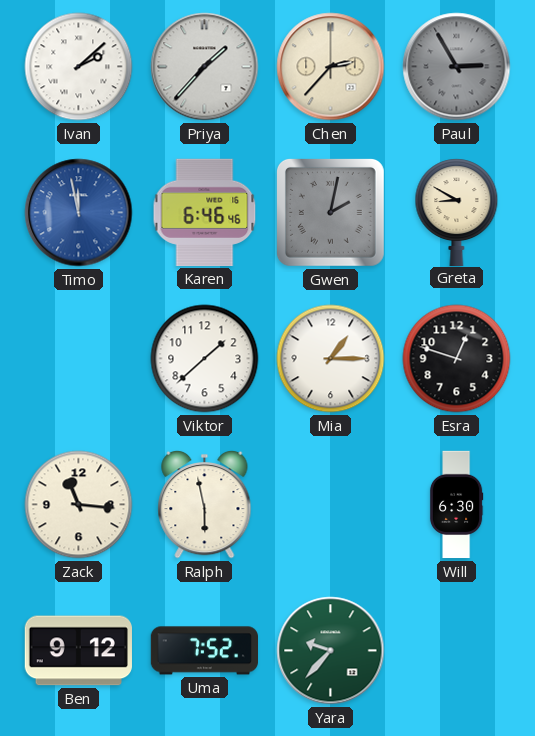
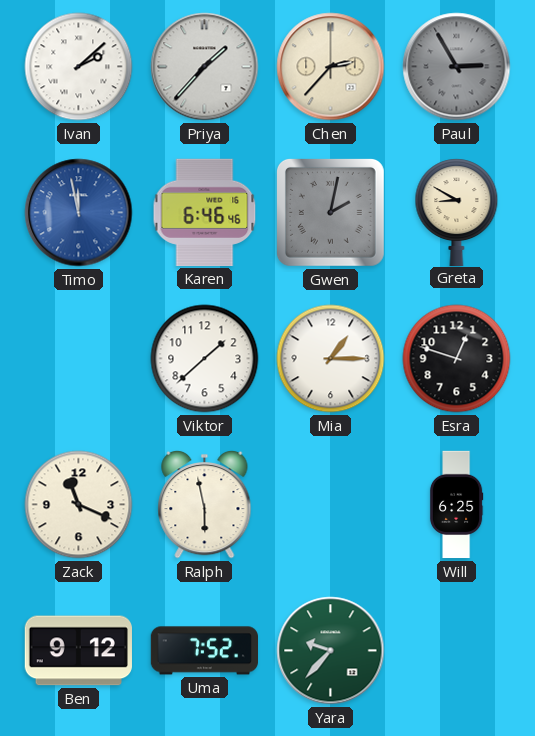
Zack: 11:16 -> 11:19
Will: 6:30 -> 6:25
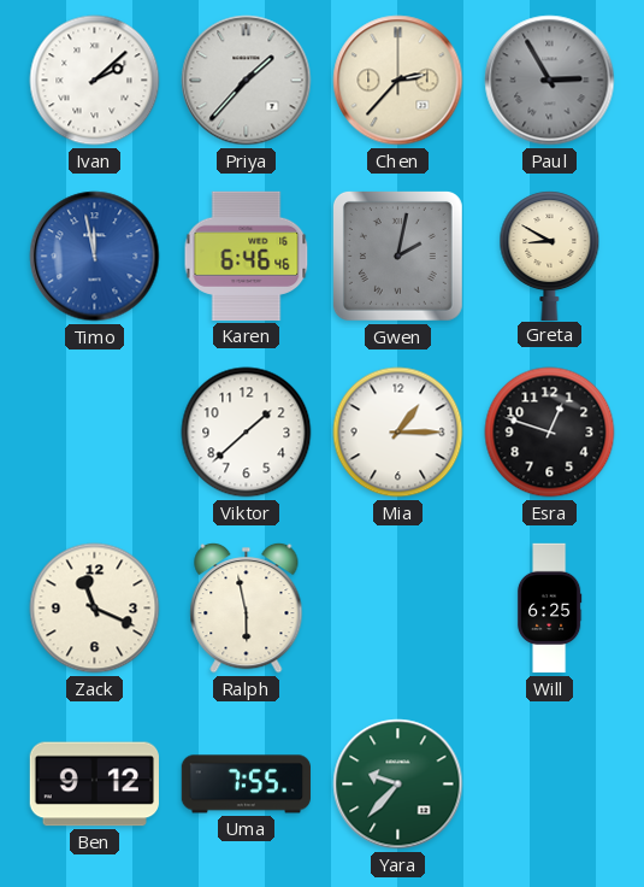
Uma: 7:52 -> 7:55
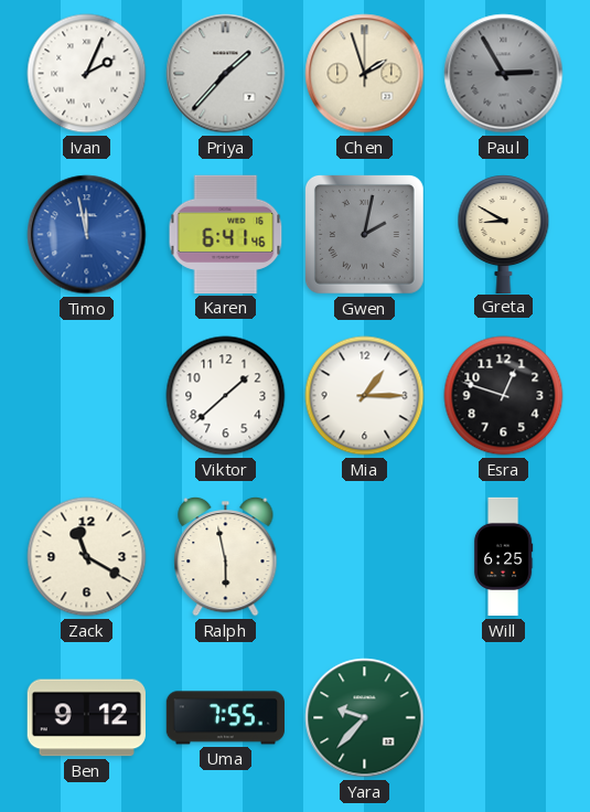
Ivan: 2:08 -> 2:04
Chen: 2:37 -> 1:57
Karen: 6:46 -> 6:41
Zack: 11:19 -> 11:20
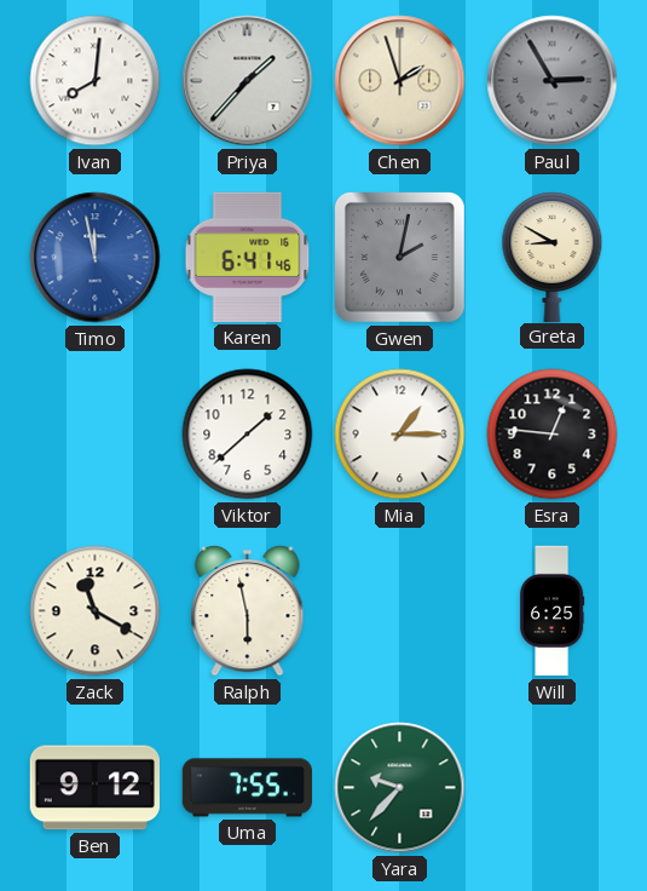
Ivan: 2:04 -> 8:01
Esra: 12:48 -> 12:46
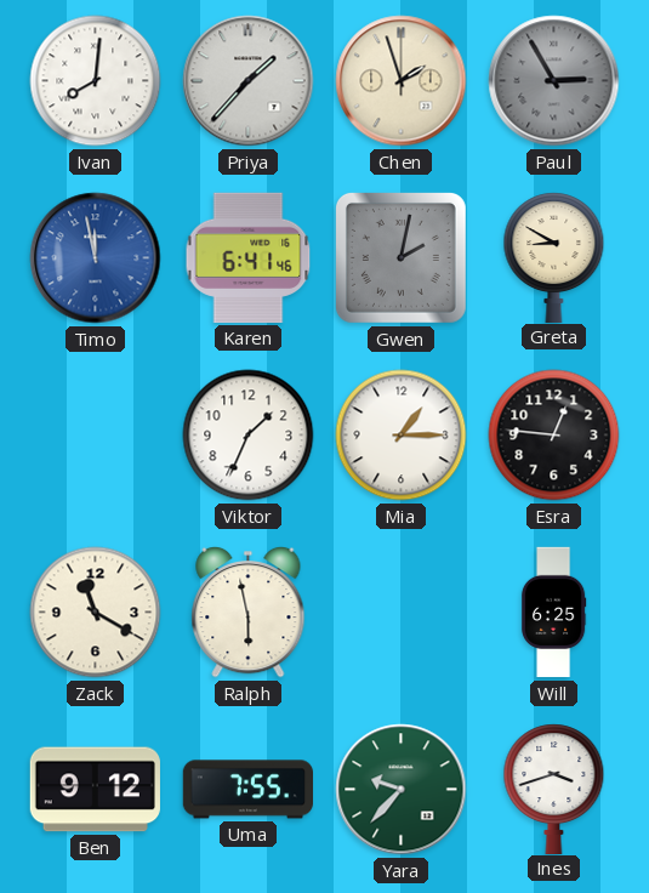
Viktor: 1:38 -> 1:34
Ines: none -> 3:42
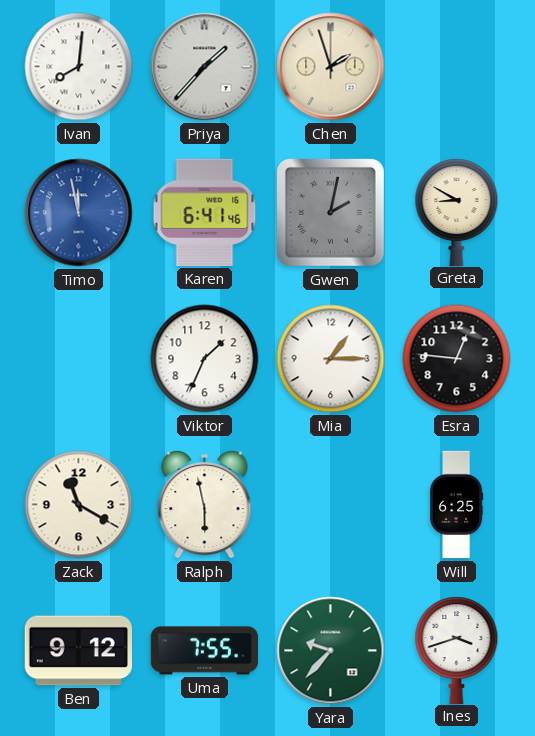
Paul: 2:55 -> none
